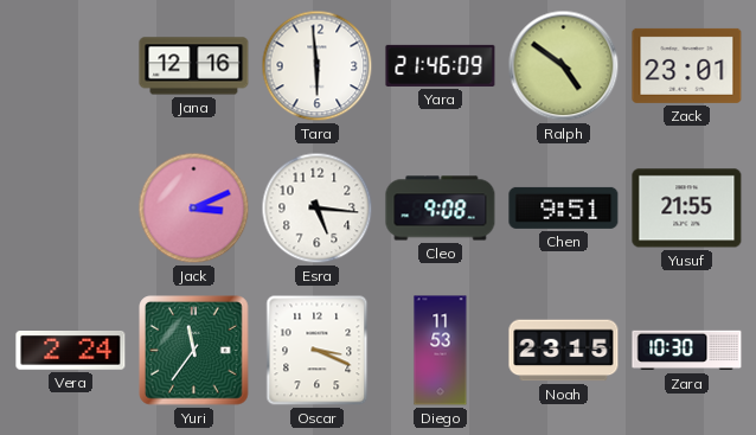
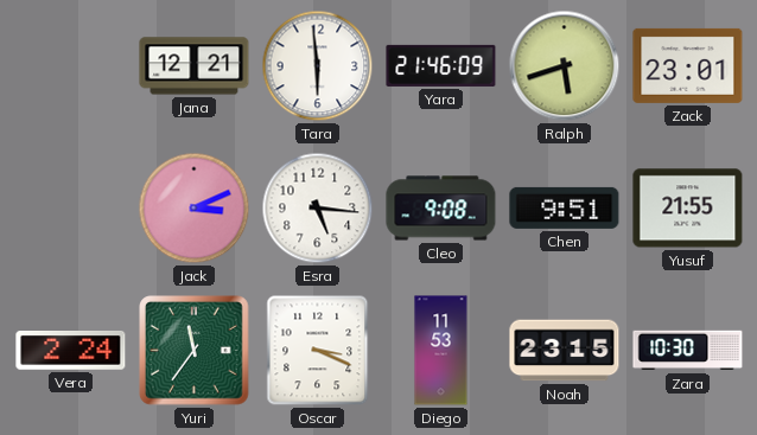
Jana: 12:16 -> 12:21
Ralph: 4:51 -> 5:42
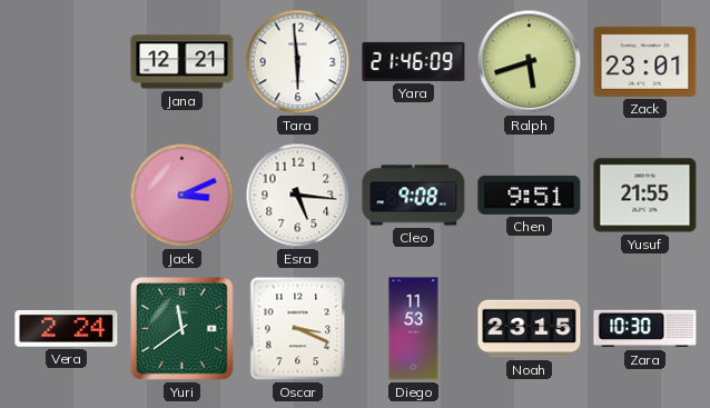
Yuri: 11:36 -> 11:39
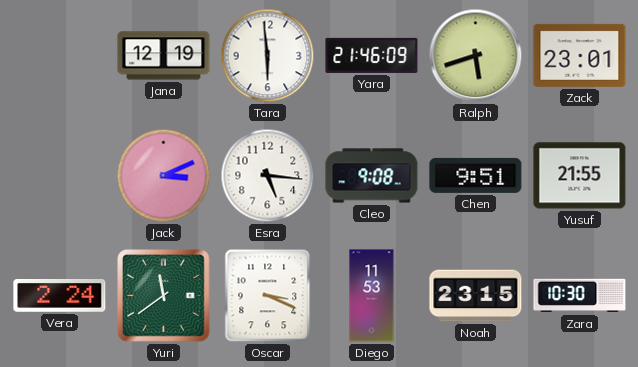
Jana: 12:21 -> 12:19
